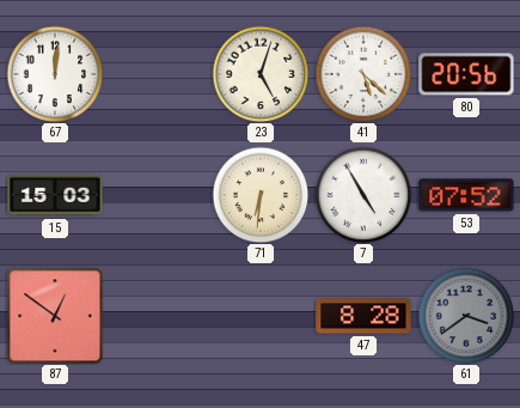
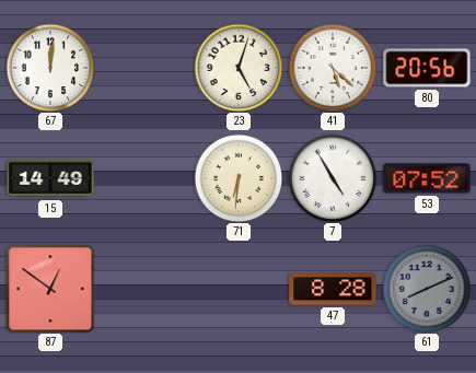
15: 15:03 -> 14:49
61: 3:39 -> 8:11
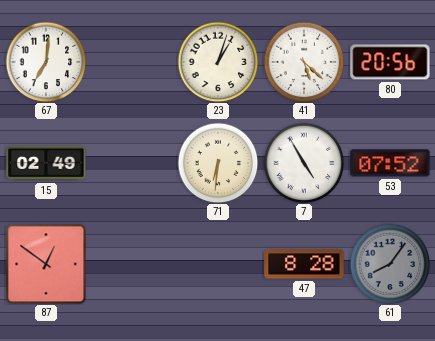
67: 12:01 -> 7:01
23: 5:03 -> 1:03
15: 14:49 -> 02:49
61: 8:11 -> 8:06
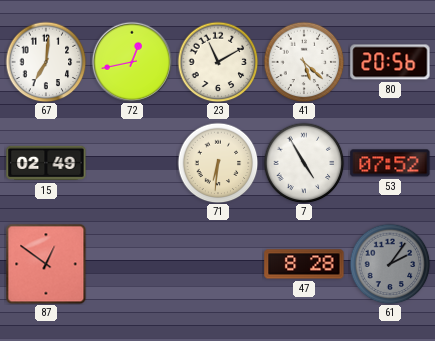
72: none -> 12:43
23: 1:03 -> 11:10
61: 8:06 -> 2:06
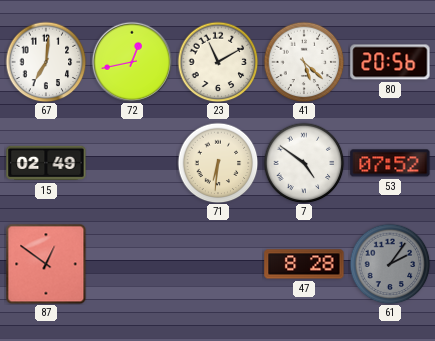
7: 4:55 -> 4:51
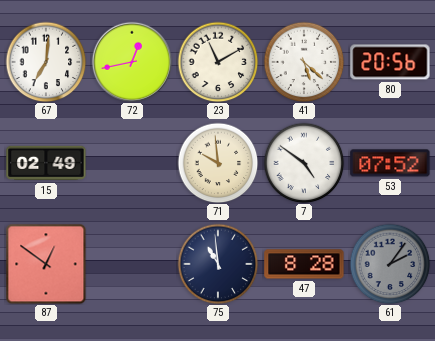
71: 6:31 -> 9:59
75: none -> 10:59
